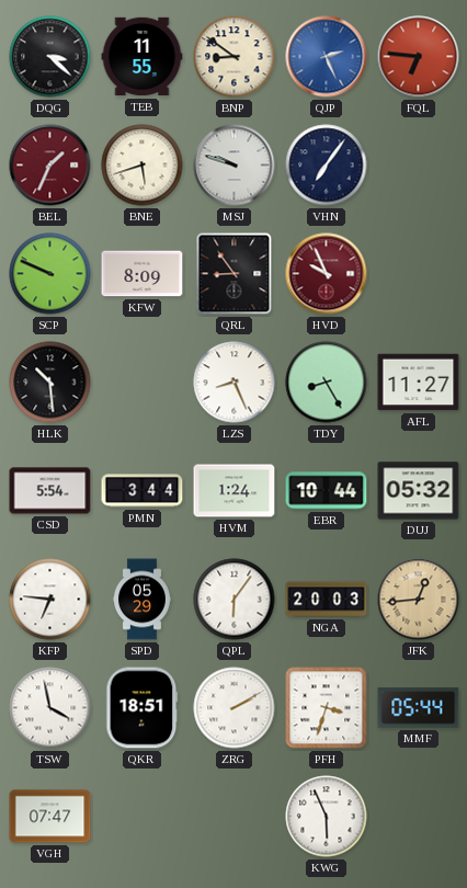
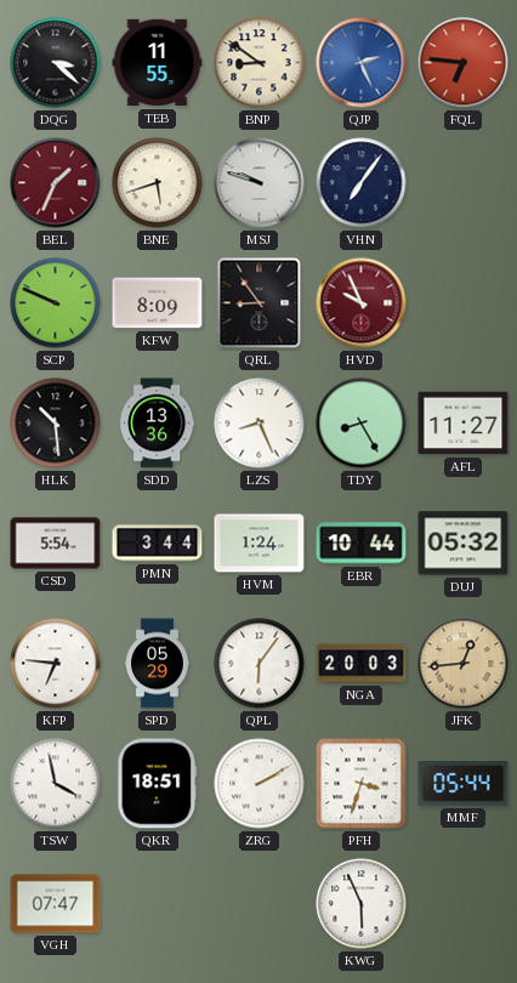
SDD: none -> 13:36
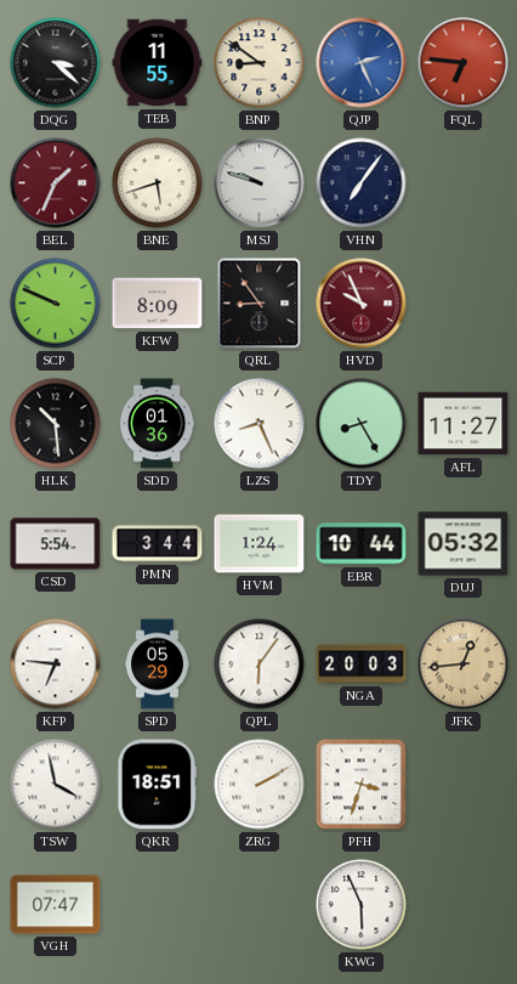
SDD: 13:36 -> 01:36
MMF: 05:44 -> none
